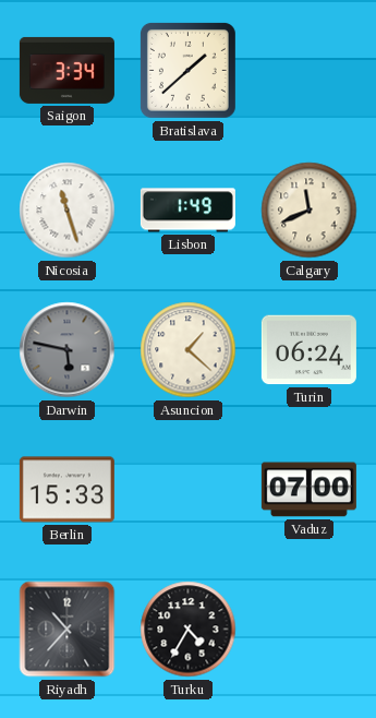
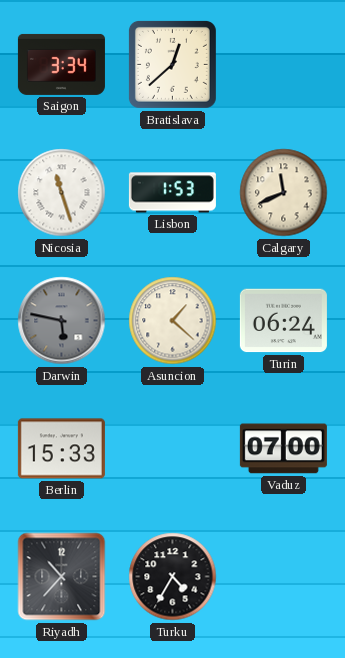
Bratislava: 1:38 -> 12:38
Lisbon: 1:49 -> 1:53
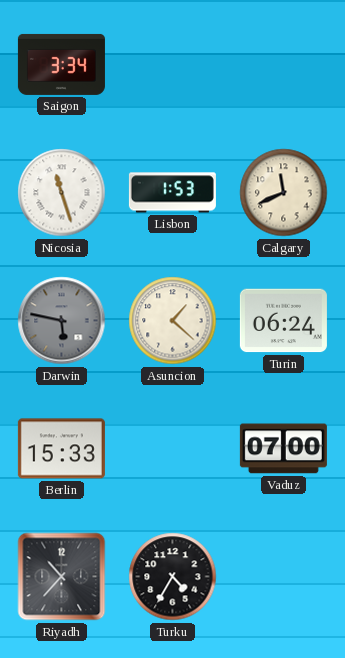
Bratislava: 12:38 -> none
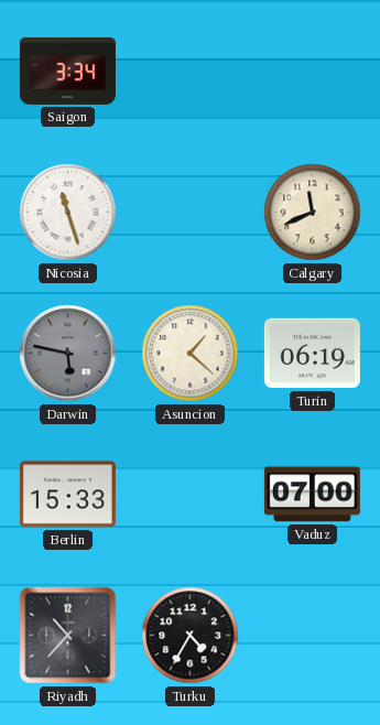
Lisbon: 1:53 -> none
Turin: 06:24 -> 06:19
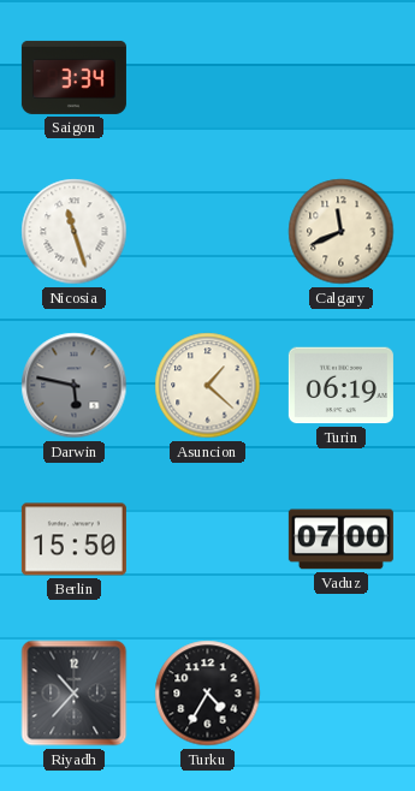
Berlin: 15:33 -> 15:50
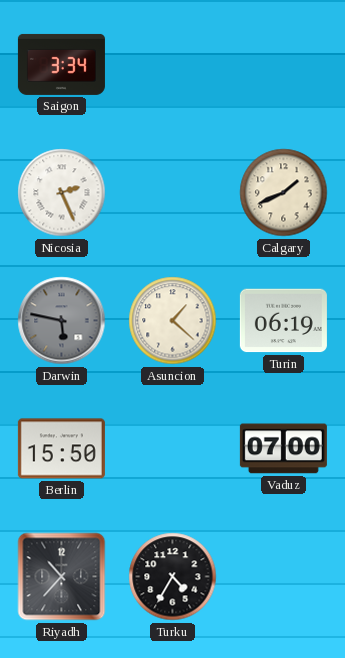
Nicosia: 11:27 -> 2:26
Calgary: 11:41 -> 1:41
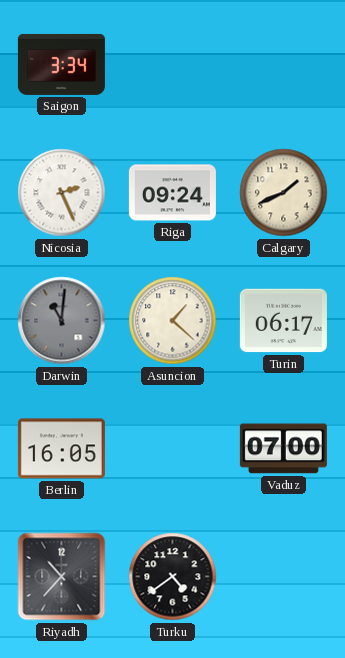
Riga: none -> 09:24
Darwin: 5:47 -> 11:01
Turin: 06:19 -> 06:17
Berlin: 15:50 -> 16:05
Turku: 4:35 -> 4:39
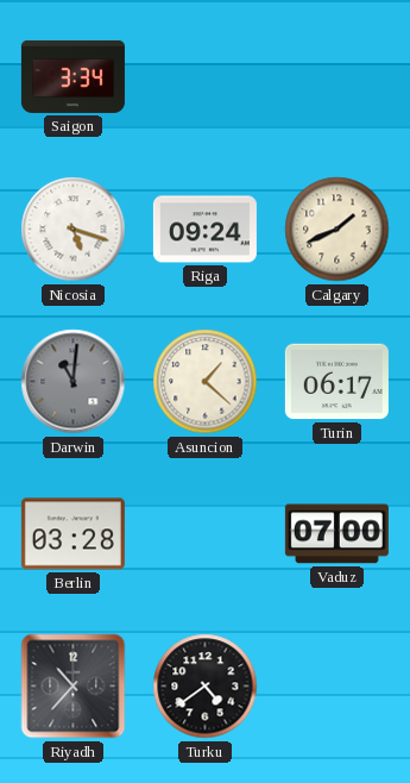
Nicosia: 2:26 -> 5:18
Berlin: 16:05 -> 03:28
